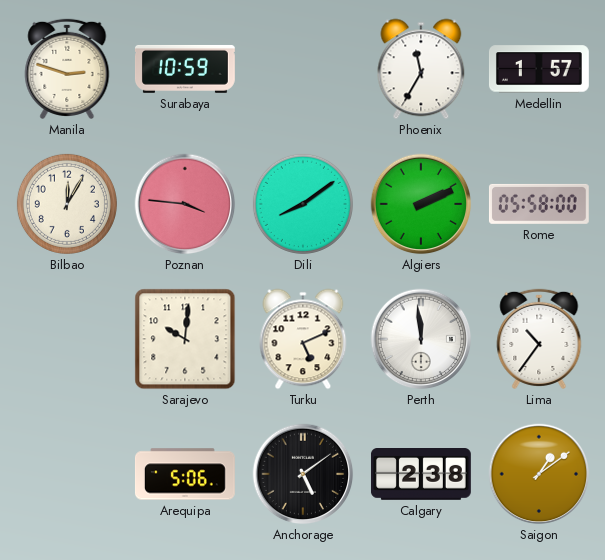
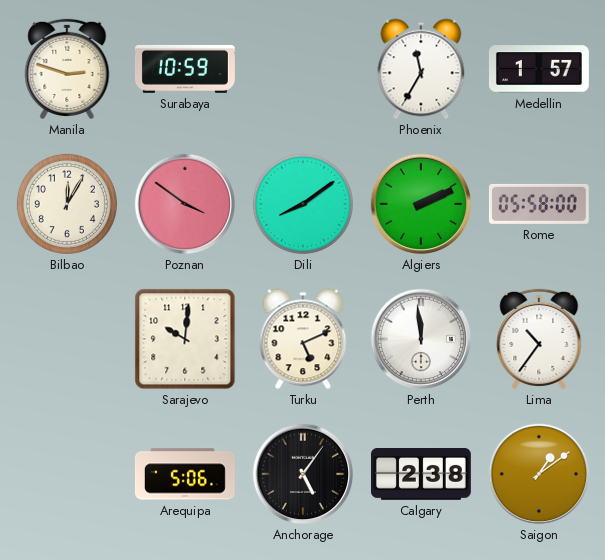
Poznan: 3:46 -> 3:51
Anchorage: 5:09 -> 5:06
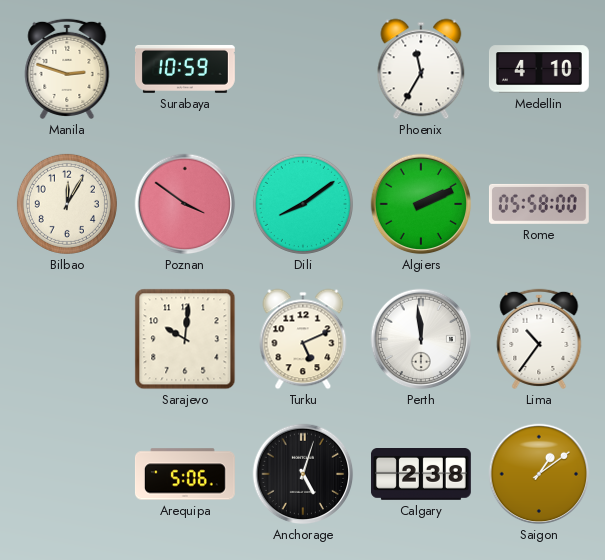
Medellin: 1:57 -> 4:10
Anchorage: 5:06 -> 5:03
